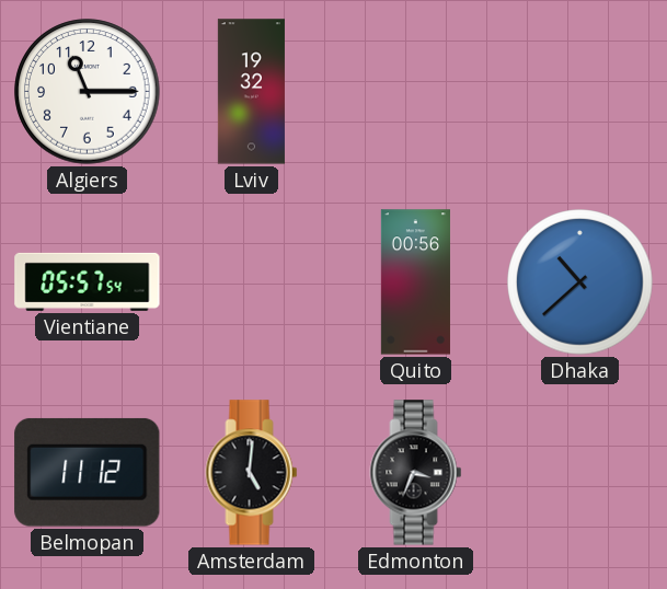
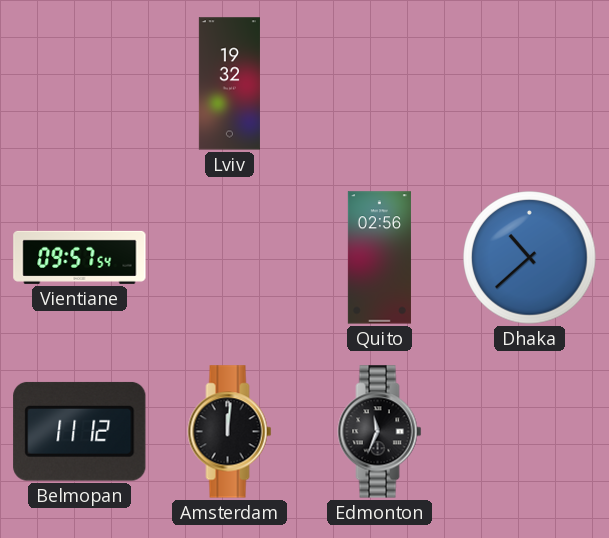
Algiers: 11:15 -> none
Vientiane: 05:57 -> 09:57
Quito: 00:56 -> 02:56
Amsterdam: 5:01 -> 12:01
Edmonton: 3:34 -> 11:34
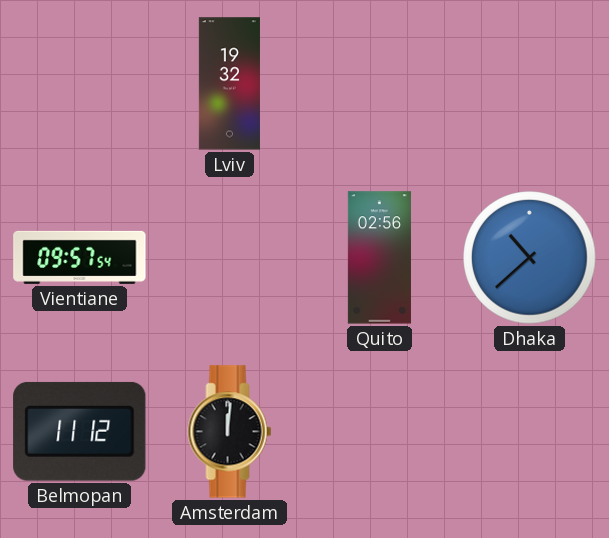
Edmonton: 11:34 -> none
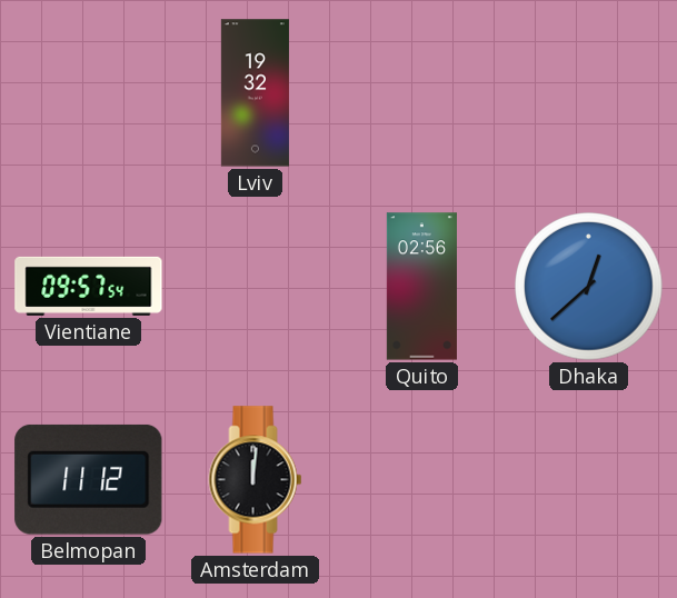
Dhaka: 10:38 -> 12:38
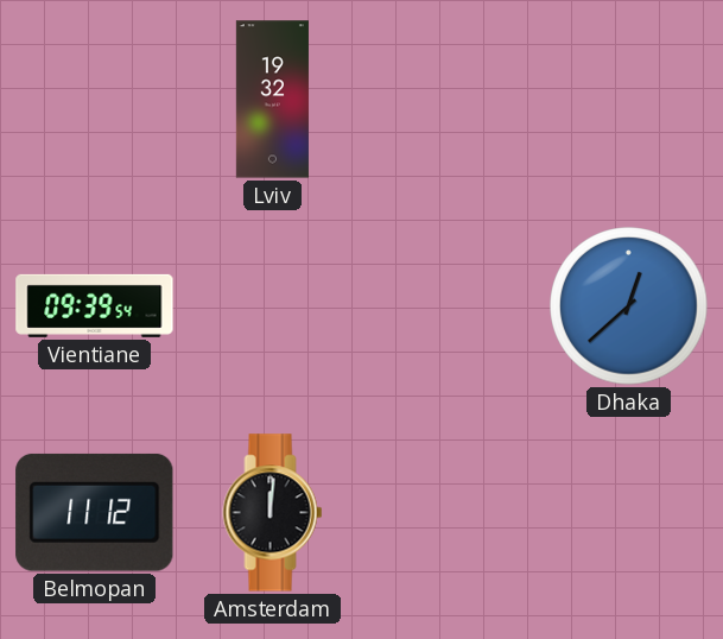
Vientiane: 09:57 -> 09:39
Quito: 02:56 -> none
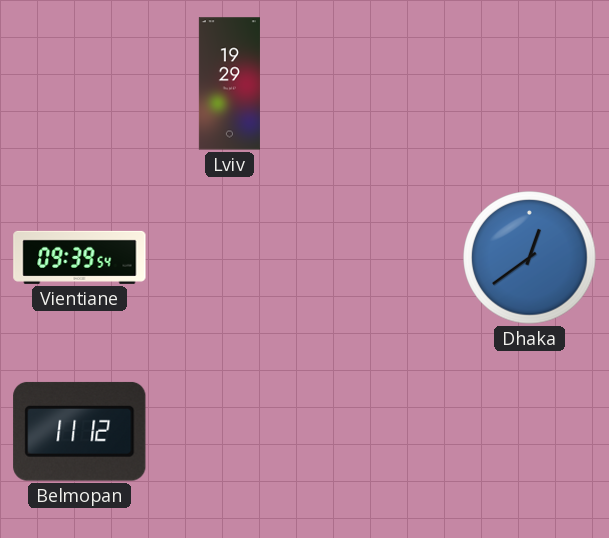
Lviv: 19:32 -> 19:29
Dhaka: 12:38 -> 12:39
Amsterdam: 12:01 -> none
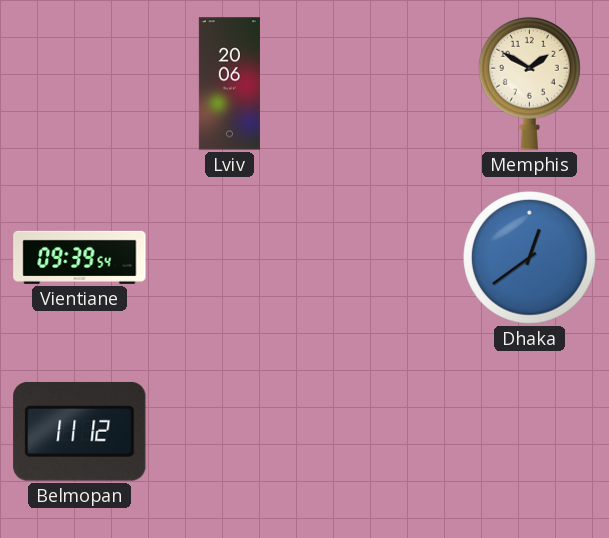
Lviv: 19:29 -> 20:06
Memphis: none -> 1:50
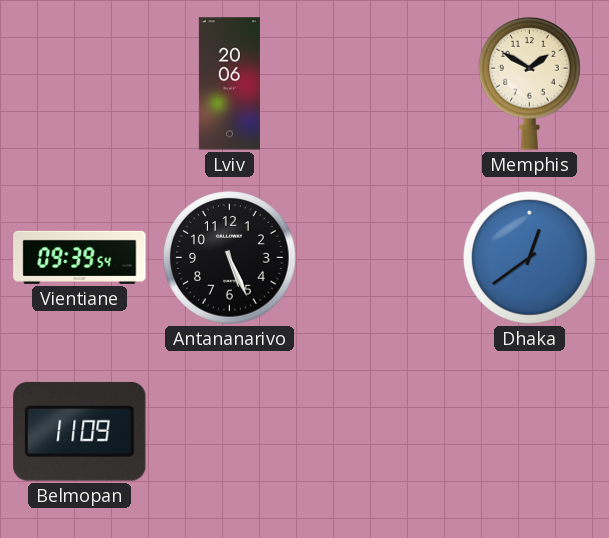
Antananarivo: none -> 5:26
Belmopan: 11:12 -> 11:09
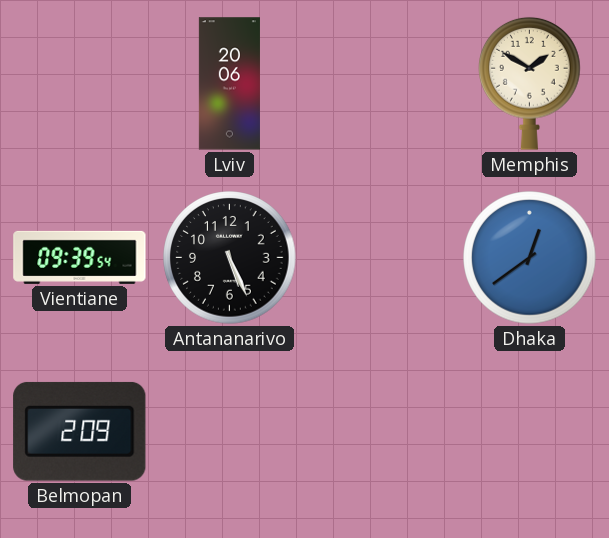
Belmopan: 11:09 -> 2:09
